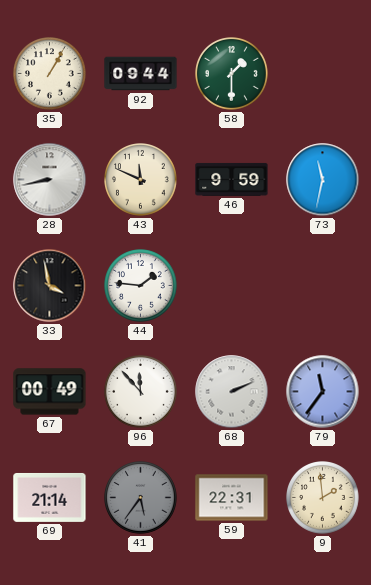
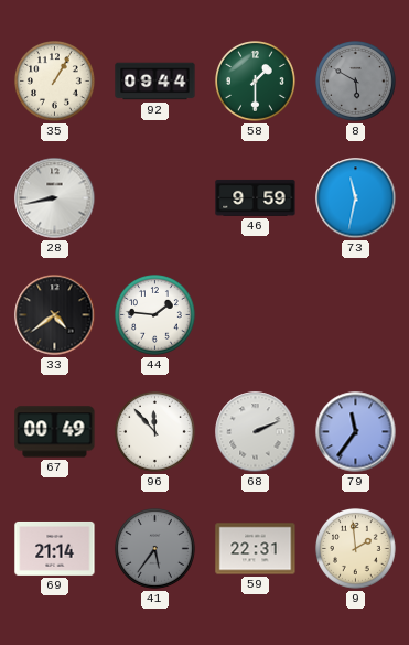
8: none -> 5:50
43: 11:49 -> none
33: 3:58 -> 4:39
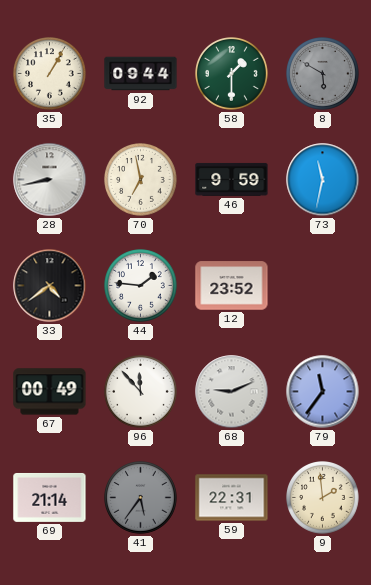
70: none -> 6:58
12: none -> 23:52
68: 2:11 -> 9:11
